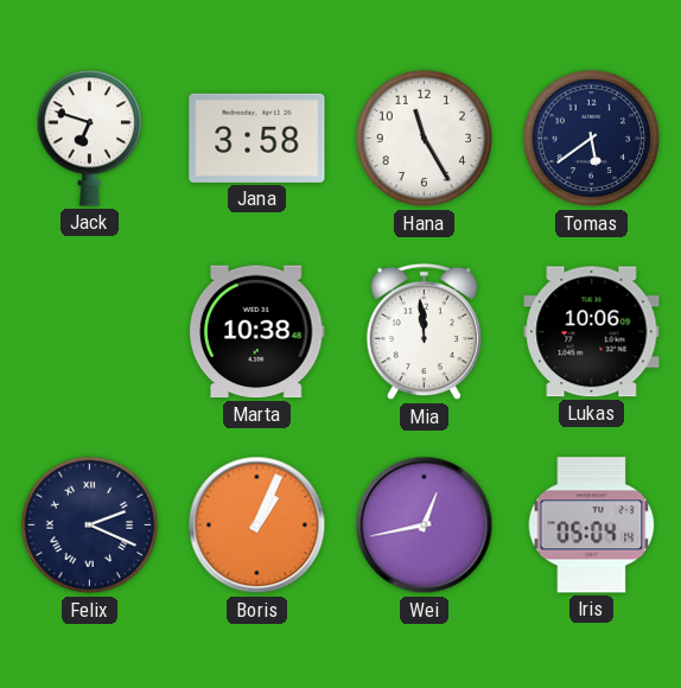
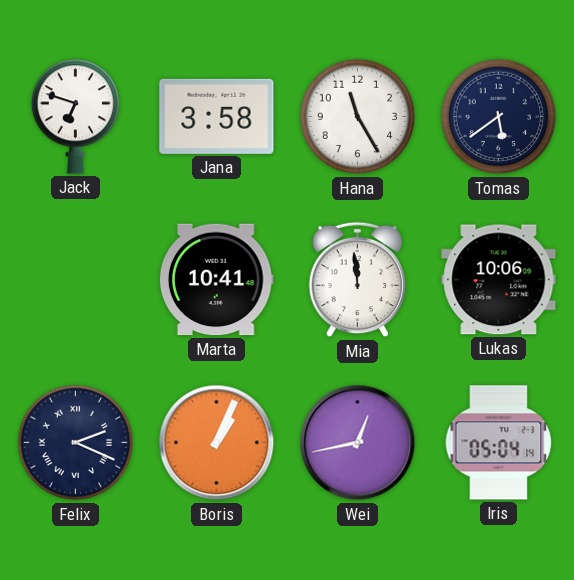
Marta: 10:38 -> 10:41
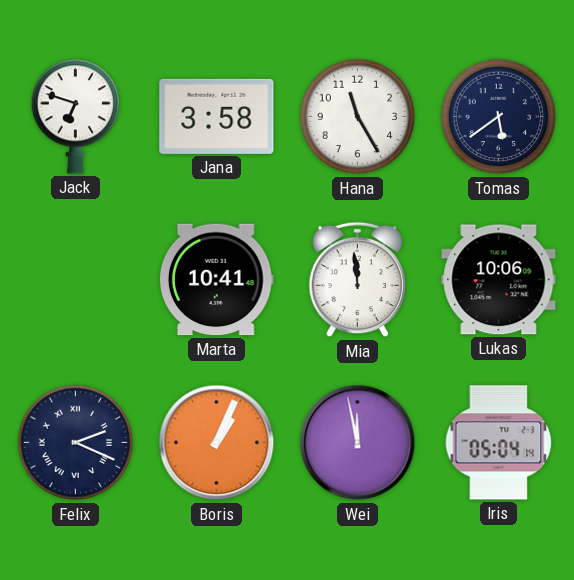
Wei: 12:43 -> 11:58
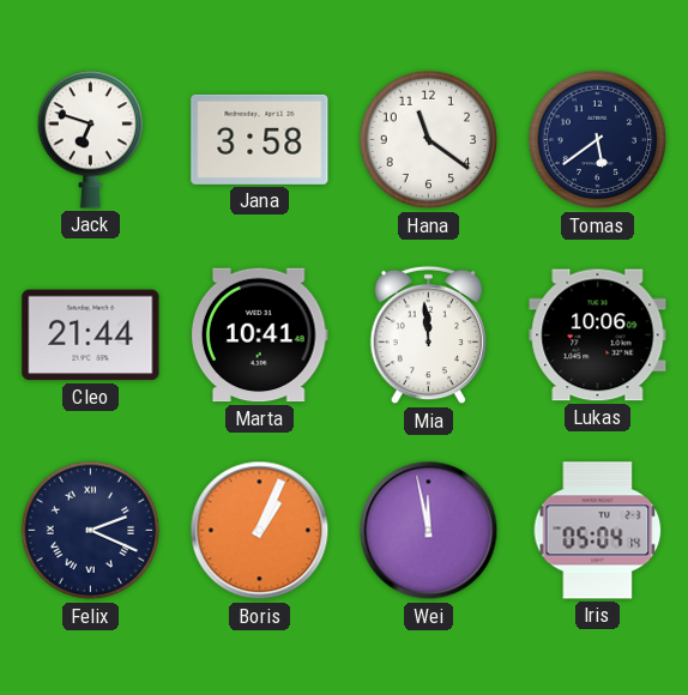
Hana: 11:25 -> 11:21
Cleo: none -> 21:44
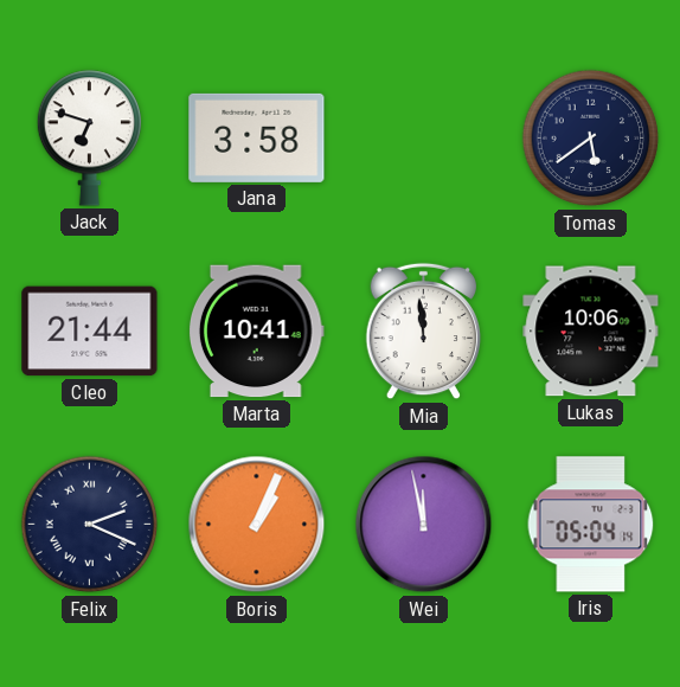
Hana: 11:21 -> none
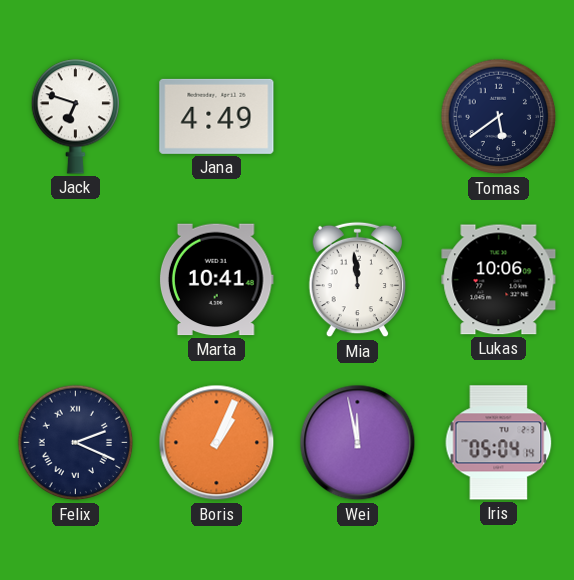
Jana: 3:58 -> 4:49
Cleo: 21:44 -> none
